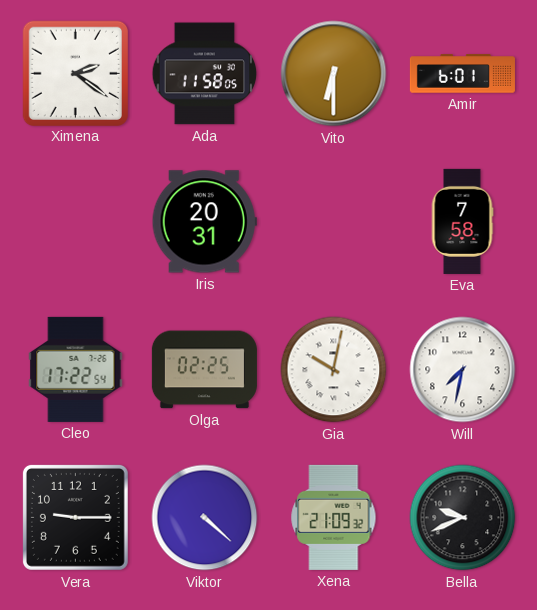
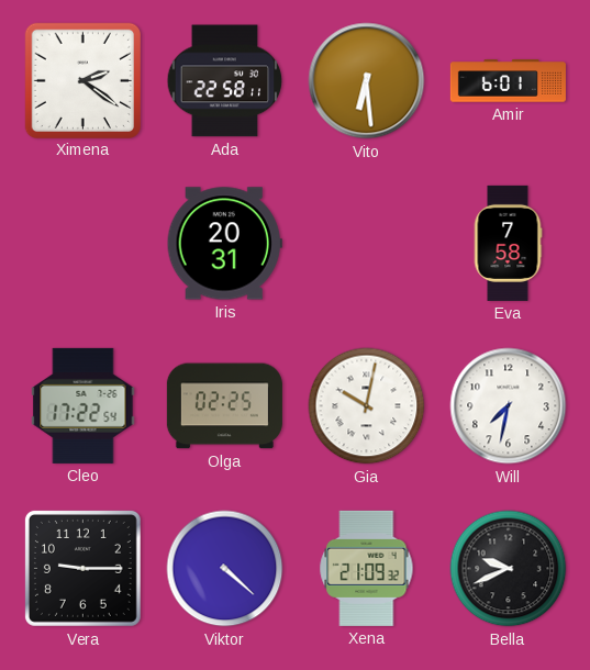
Ada: 11:58 -> 22:58
Vito: 6:30 -> 6:29
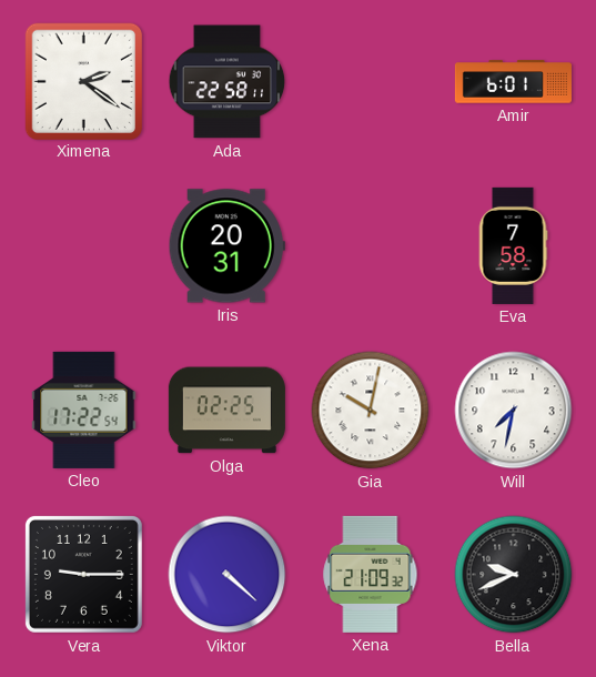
Vito: 6:29 -> none
